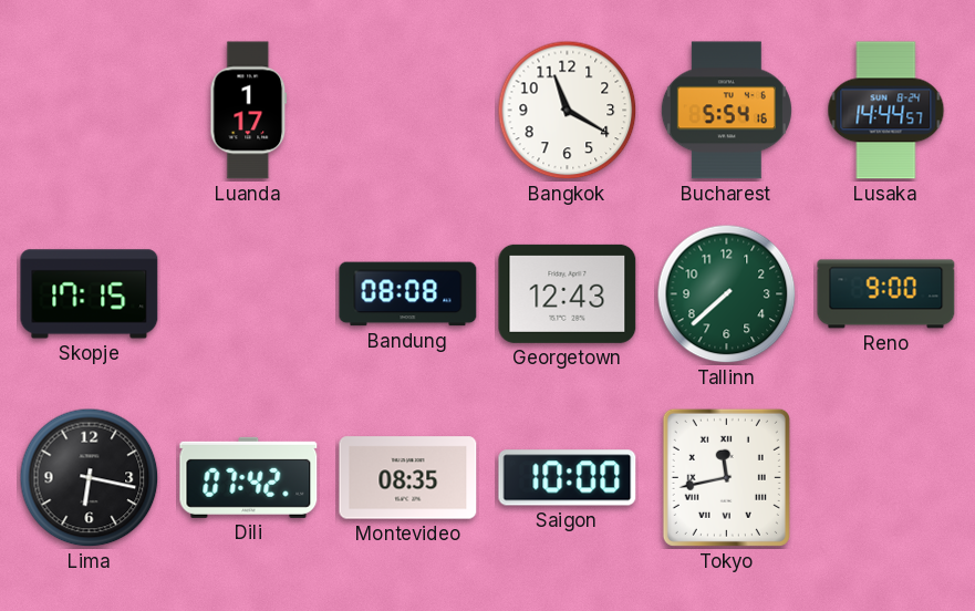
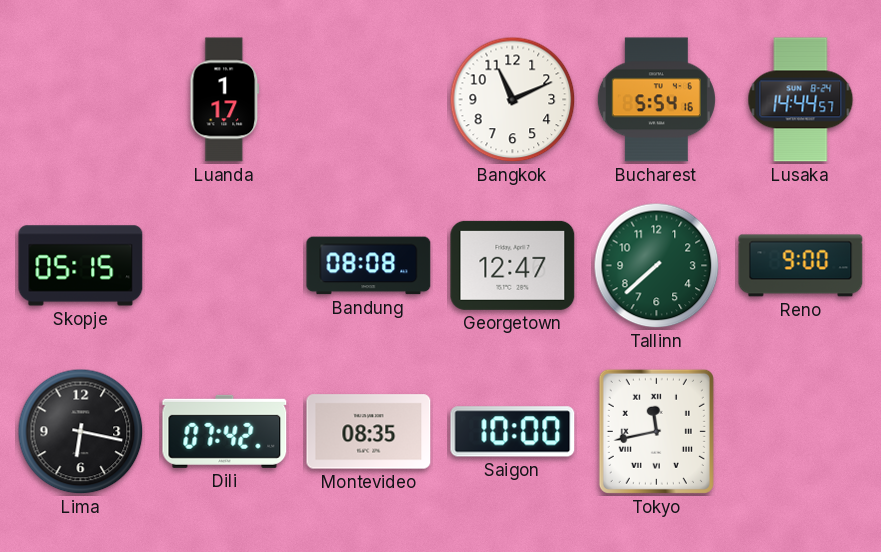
Bangkok: 11:20 -> 11:11
Skopje: 17:15 -> 05:15
Georgetown: 12:43 -> 12:47
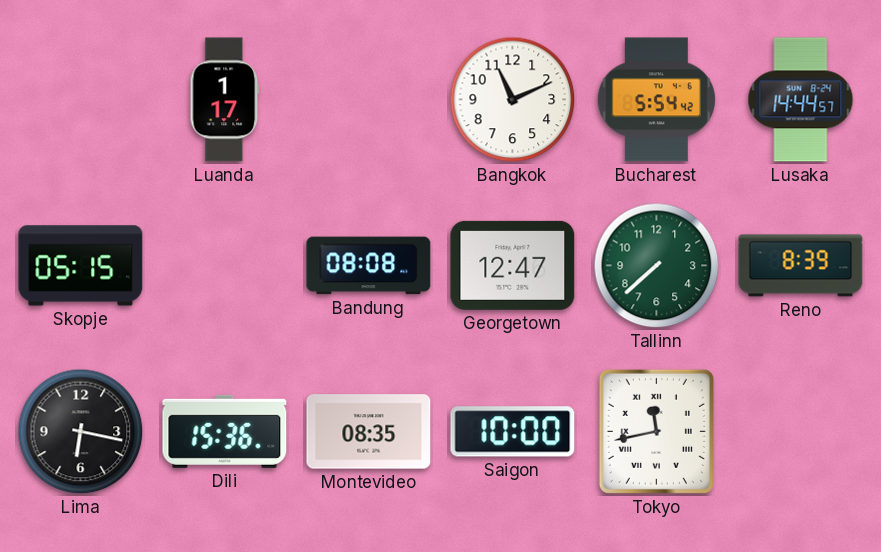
Bucharest: 5:54:16 -> 5:54:42
Reno: 9:00 -> 8:39
Dili: 07:42 -> 15:36
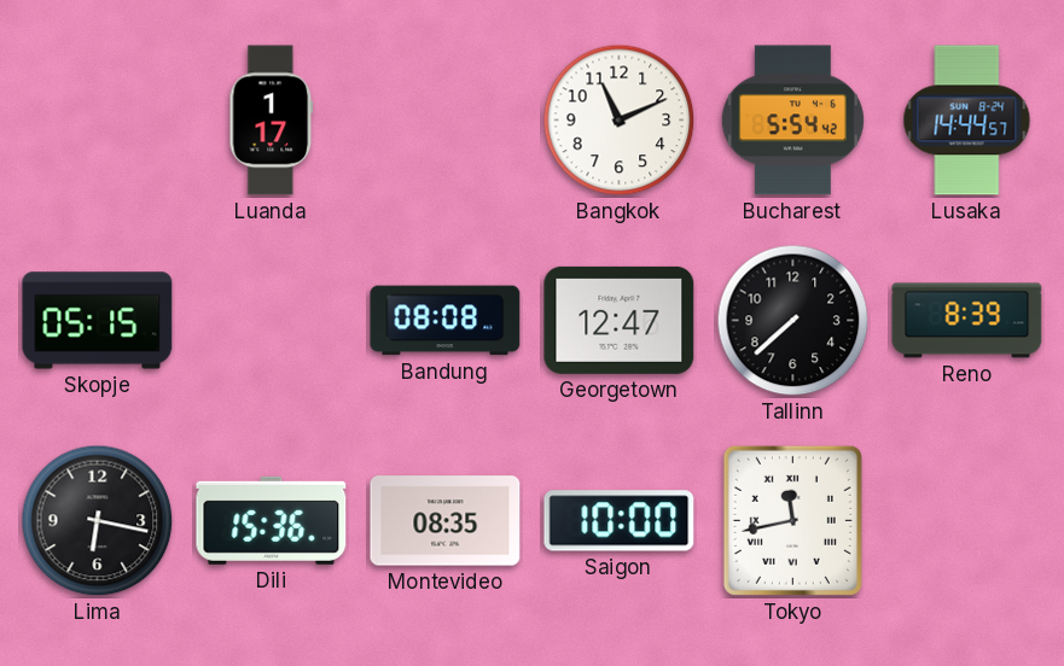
Tallinn dial: green -> black
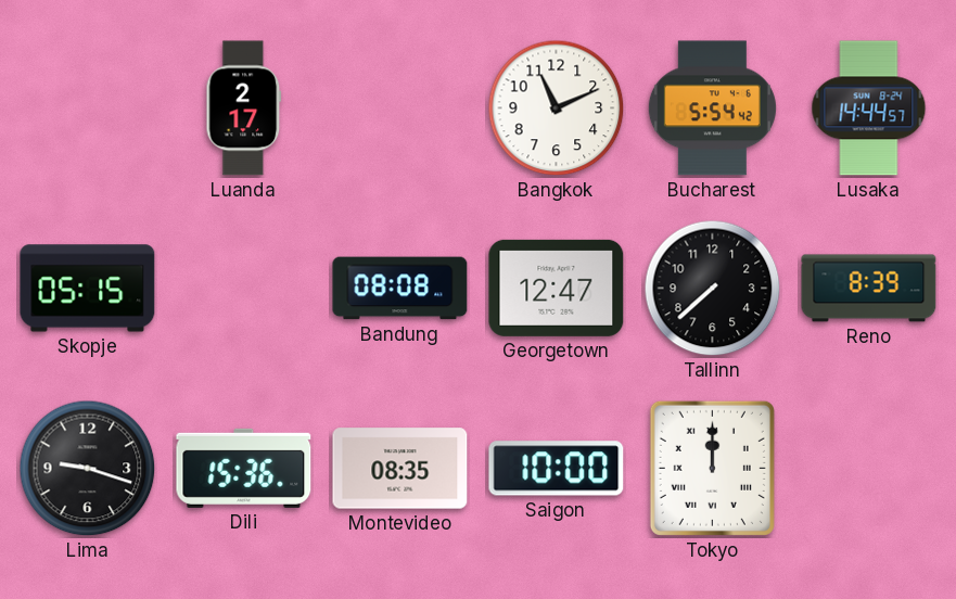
Luanda: 1:17 -> 2:17
Lima: 6:17 -> 9:18
Tokyo: 11:43 -> 12:00
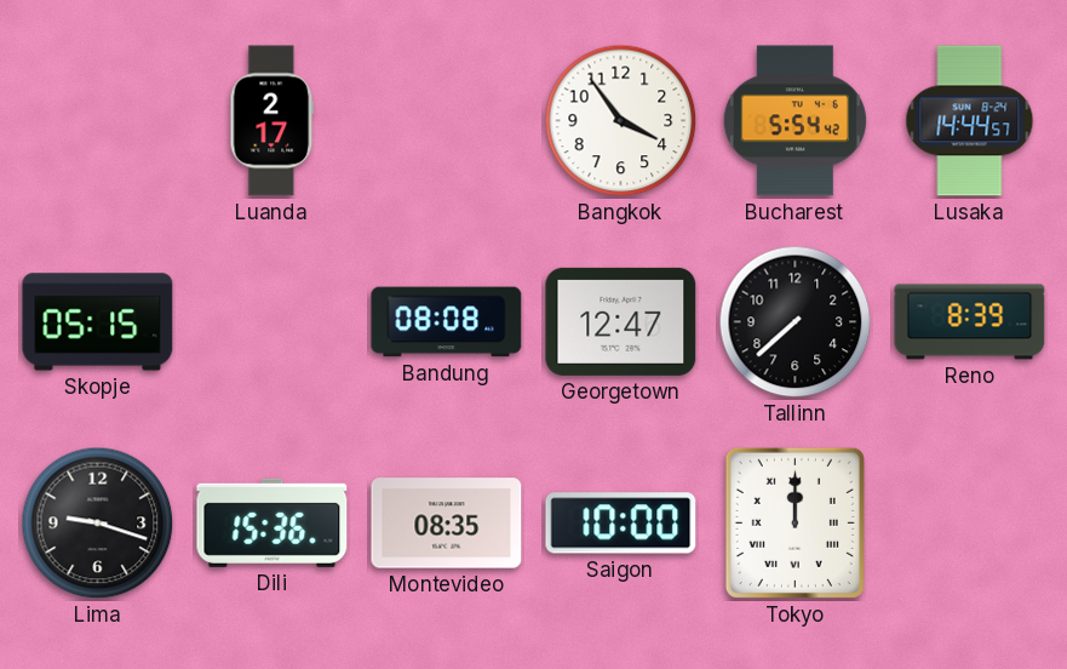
Bangkok: 11:11 -> 3:54
